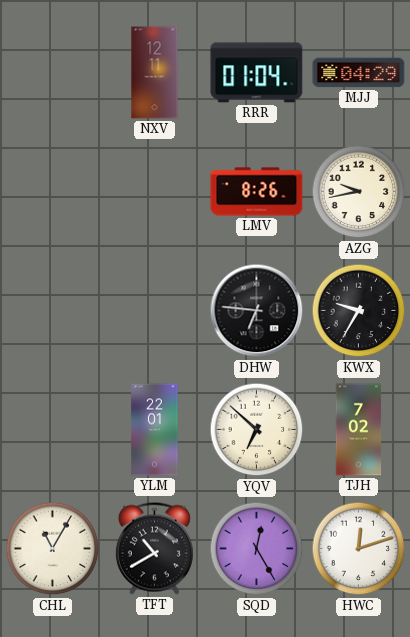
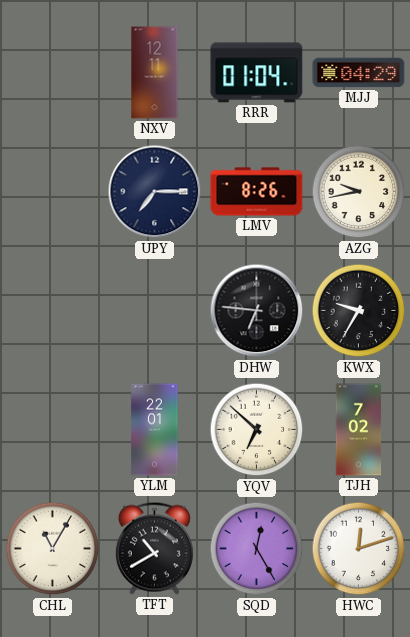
UPY: none -> 7:15
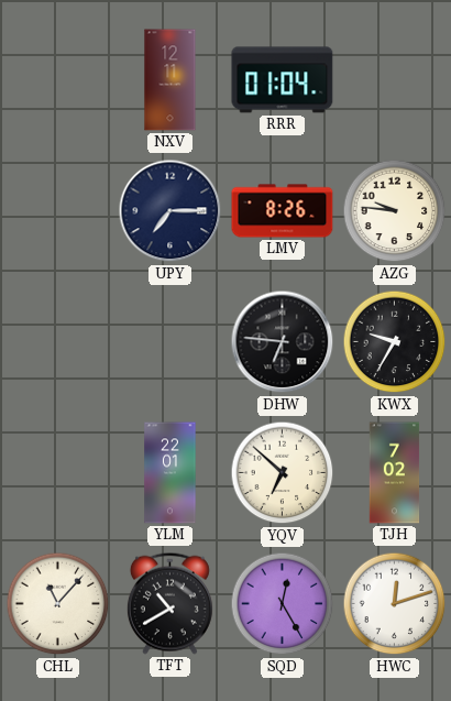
MJJ: 04:29 -> none
AZG: 9:43 -> 9:46
CHL: 11:05 -> 11:07
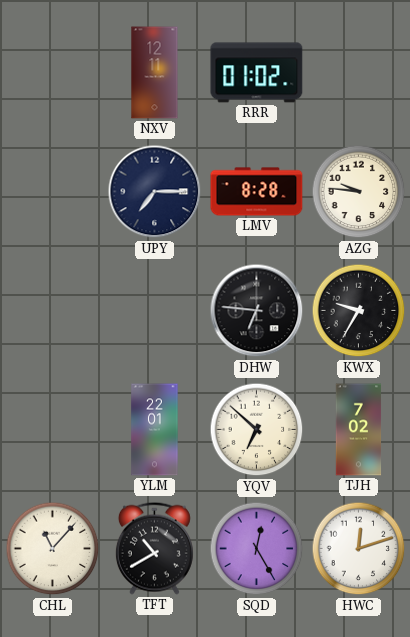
RRR: 01:04 -> 01:02
LMV: 8:26 -> 8:28
